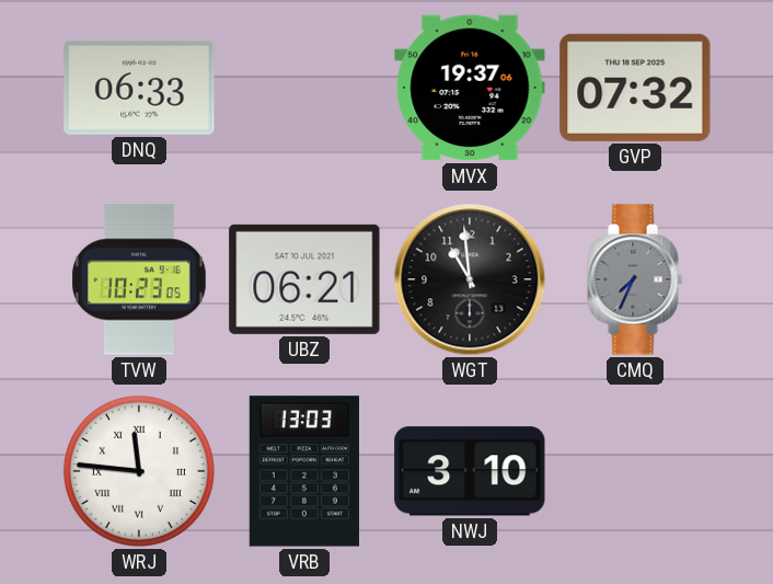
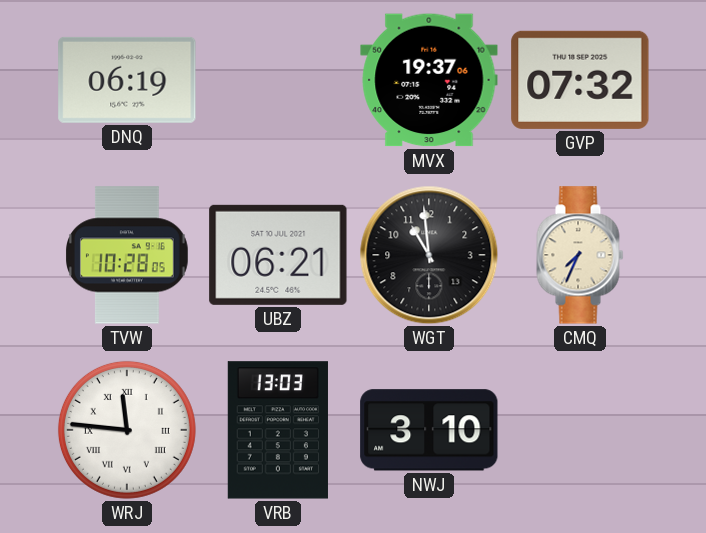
DNQ: 06:33 -> 06:19
TVW: 10:23 -> 10:28
CMQ dial: grey -> cream
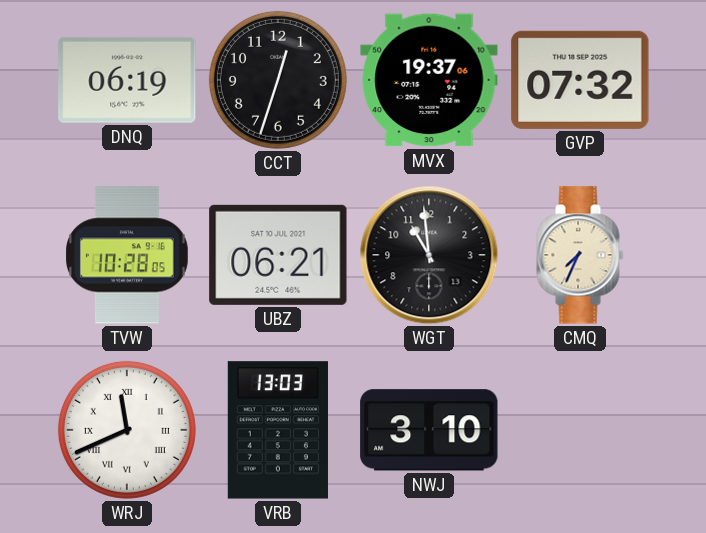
CCT: none -> 12:33
WRJ: 11:46 -> 11:41
